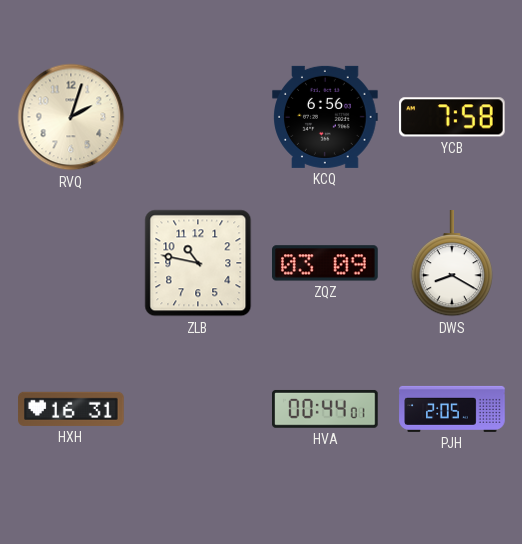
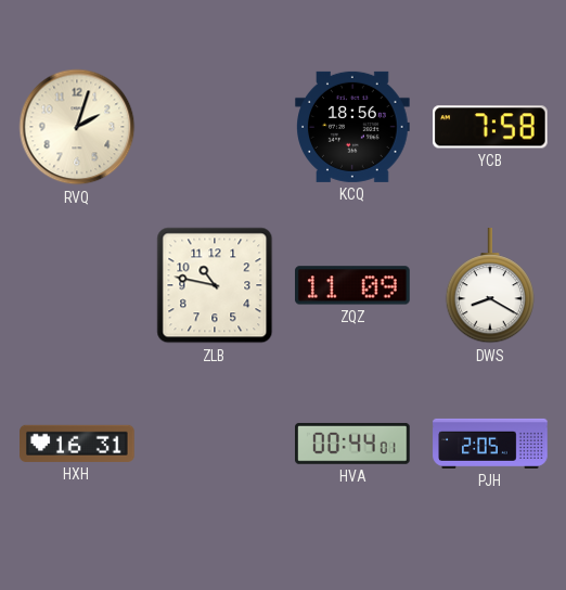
KCQ: 6:56 -> 18:56
ZQZ: 03:09 -> 11:09
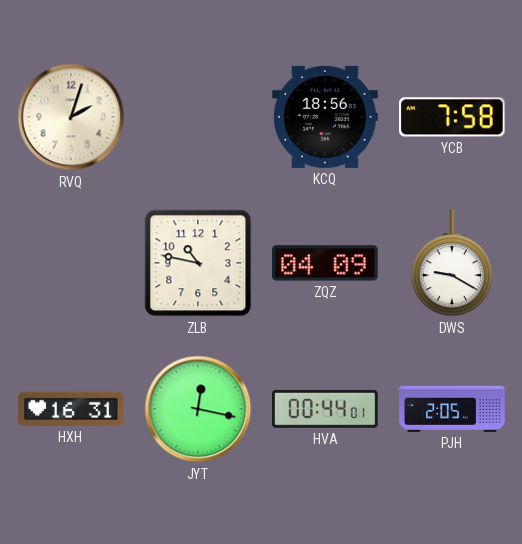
ZQZ: 11:09 -> 04:09
DWS: 8:20 -> 9:20
JYT: none -> 12:17
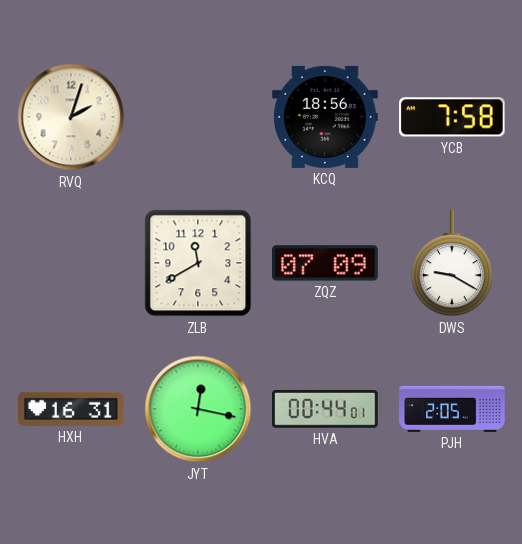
ZLB: 10:47 -> 11:40
ZQZ: 04:09 -> 07:09
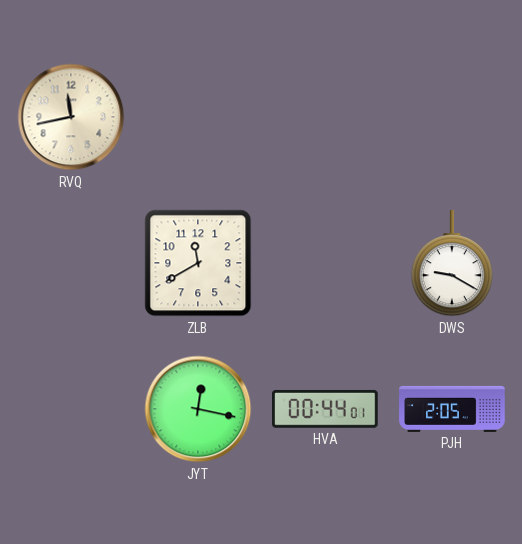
RVQ: 2:03 -> 11:43
KCQ: 18:56 -> none
YCB: 7:58 -> none
ZQZ: 07:09 -> none
HXH: 16:31 -> none
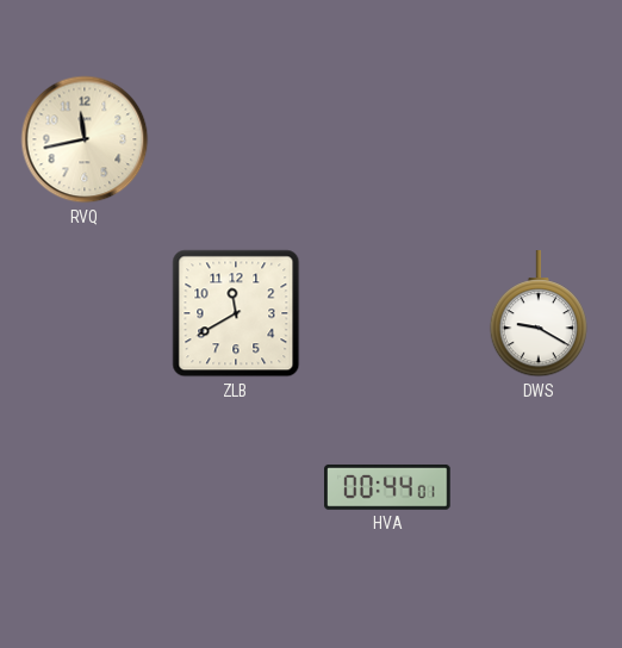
JYT: 12:17 -> none
PJH: 2:05 -> none
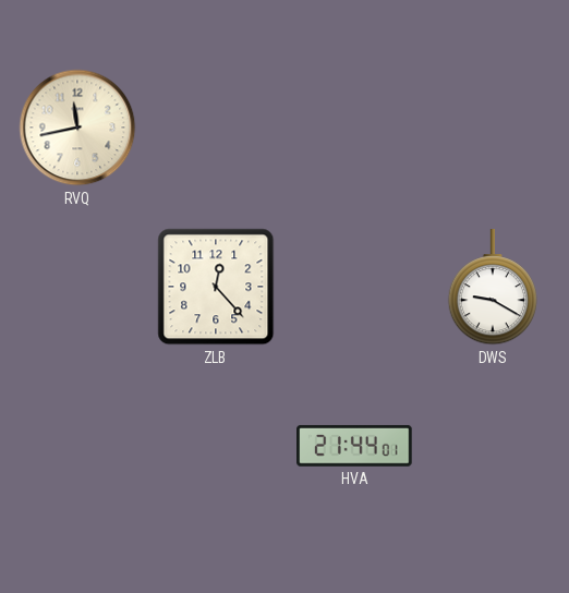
ZLB: 11:40 -> 12:23
HVA: 00:44 -> 21:44
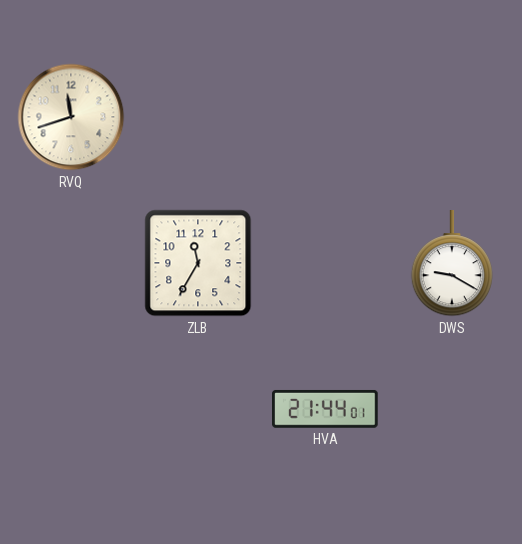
RVQ: 11:43 -> 11:42
ZLB: 12:23 -> 11:35
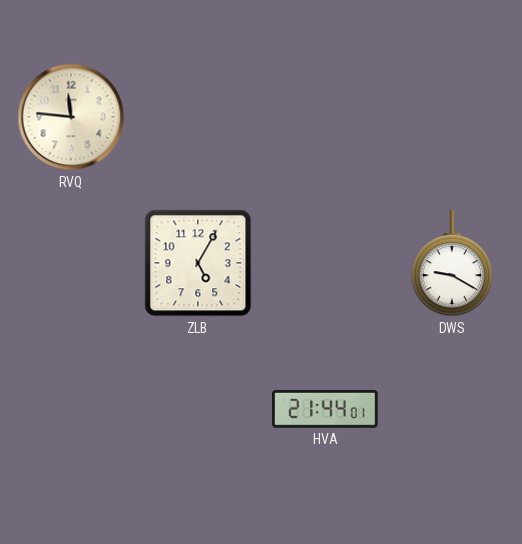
RVQ: 11:42 -> 11:46
ZLB: 11:35 -> 5:05
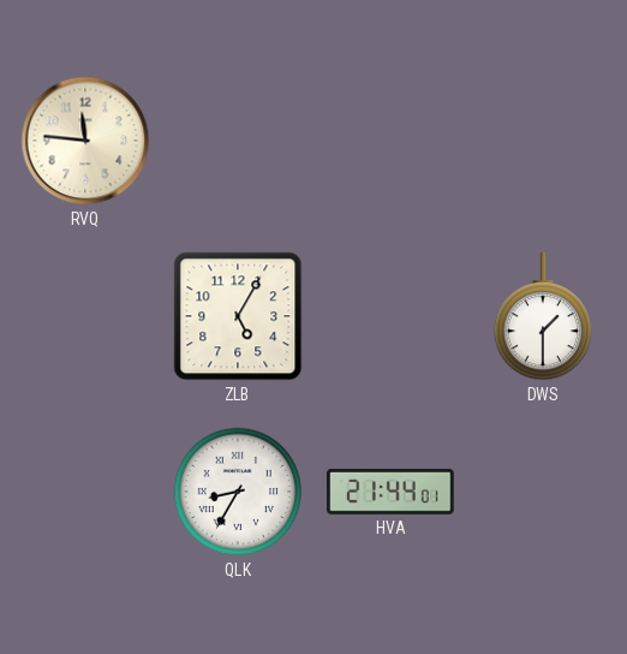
DWS: 9:20 -> 1:30
QLK: none -> 8:35
